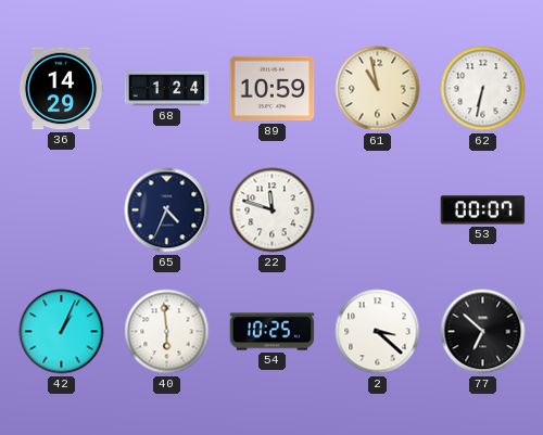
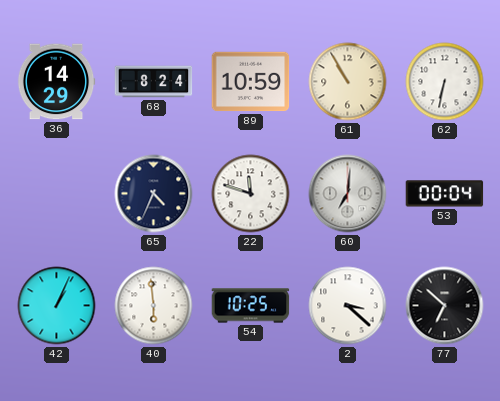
68: 1:24 -> 8:24
61: 10:58 -> 10:55
60: none -> 7:01
53: 00:07 -> 00:04
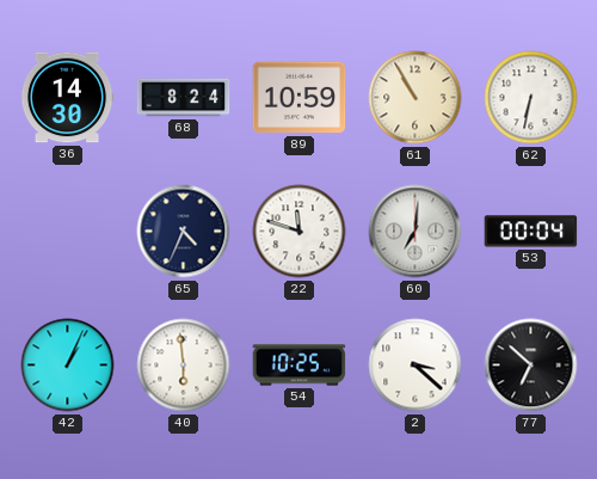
36: 14:29 -> 14:30
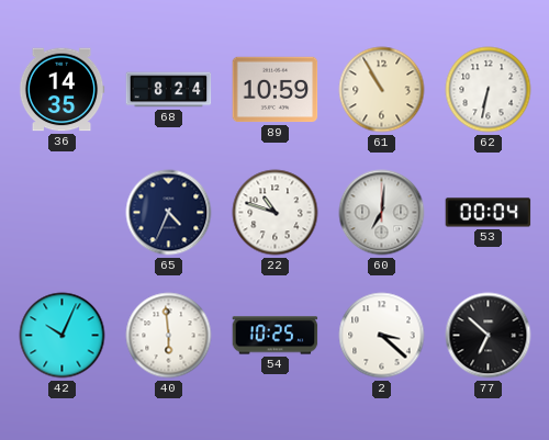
36: 14:30 -> 14:35
22: 11:48 -> 10:48
42: 1:04 -> 10:04
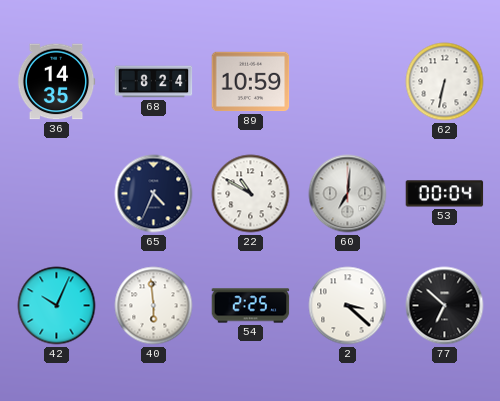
61: 10:55 -> none
22: 10:48 -> 10:50
54: 10:25 -> 2:25
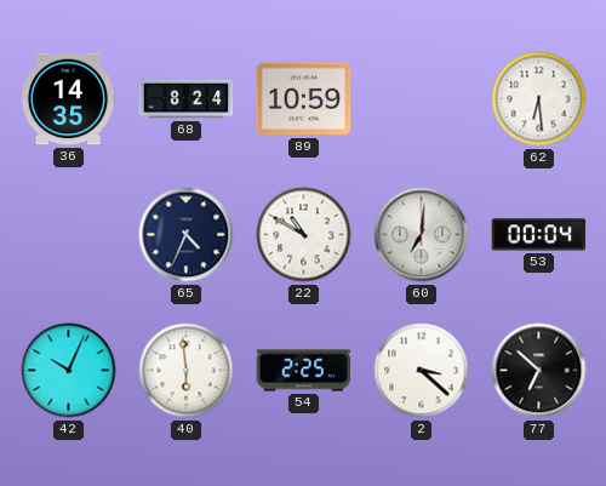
62: 6:32 -> 6:29
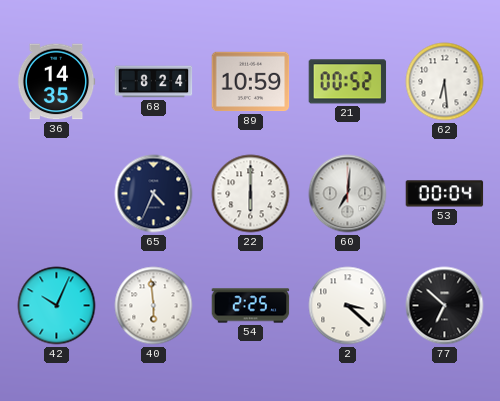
21: none -> 00:52
22: 10:50 -> 6:00
